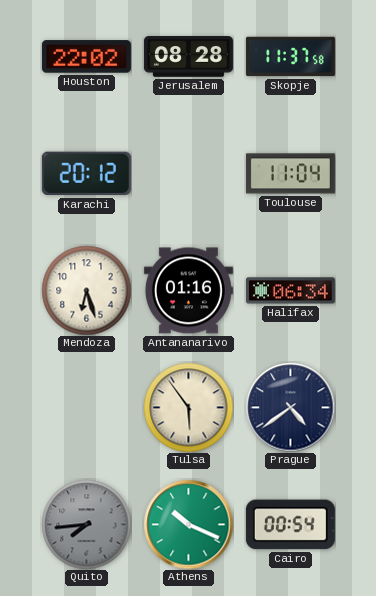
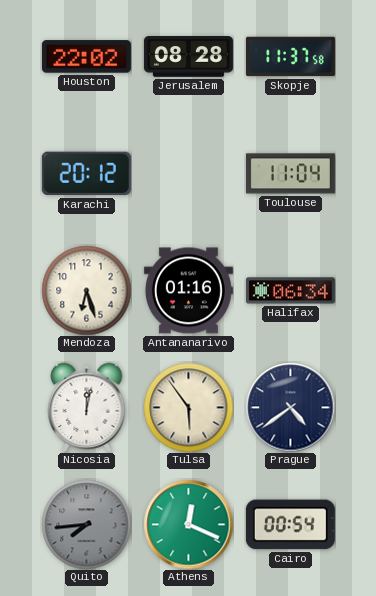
Nicosia: none -> 12:02
Athens: 10:19 -> 12:19
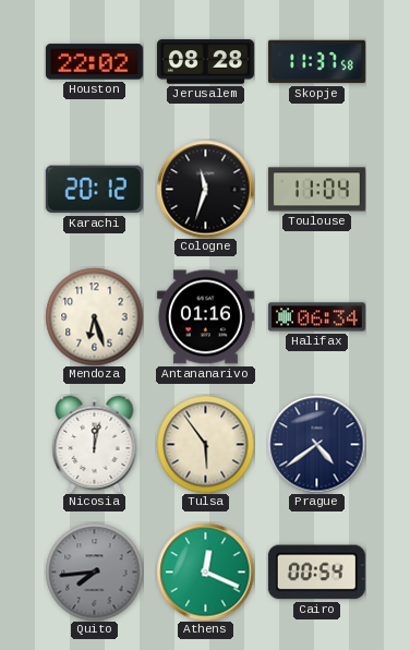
Cologne: none -> 11:33
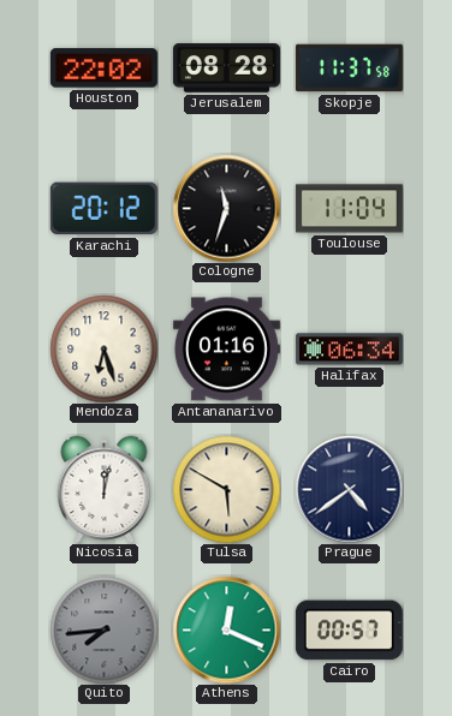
Tulsa: 5:54 -> 5:50
Cairo: 00:54 -> 00:57
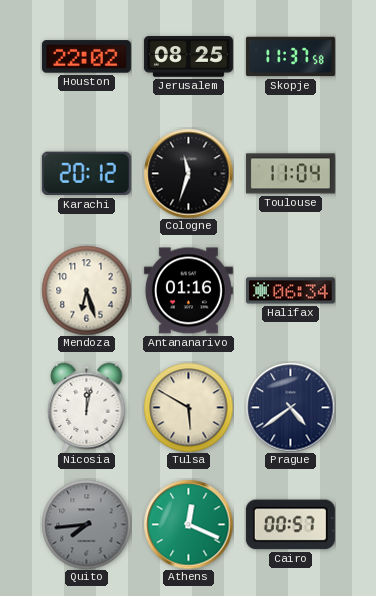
Jerusalem: 08:28 -> 08:25
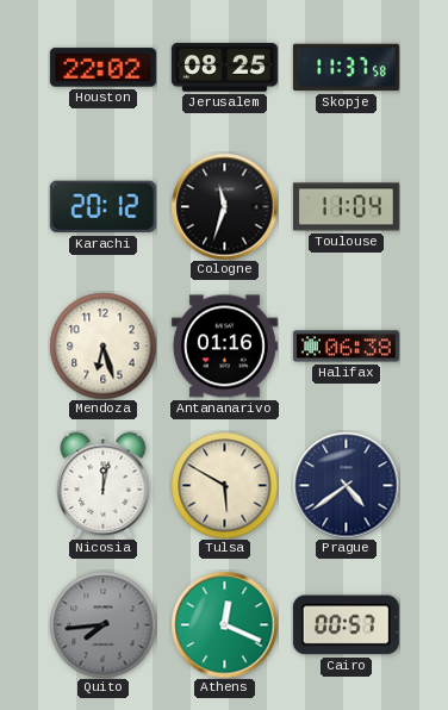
Halifax: 06:34 -> 06:38
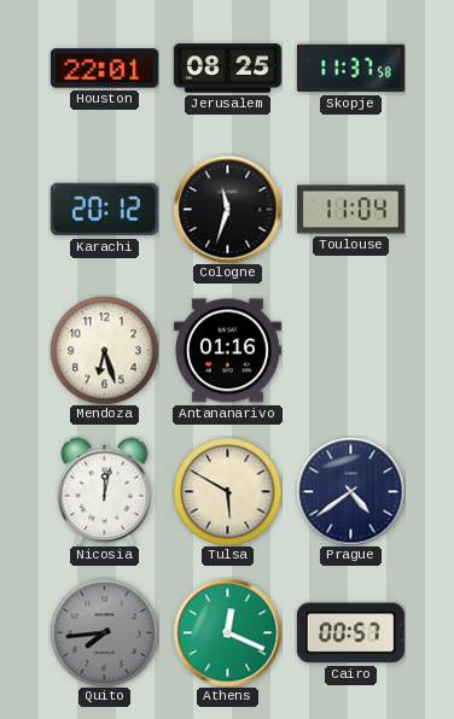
Houston: 22:02 -> 22:01
Halifax: 06:38 -> none
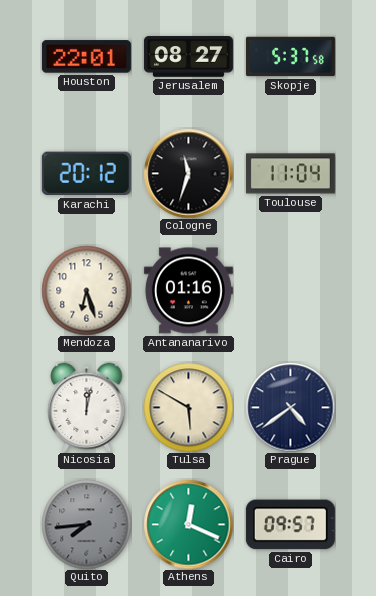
Jerusalem: 08:25 -> 08:27
Skopje: 11:37 -> 5:37
Cairo: 00:57 -> 09:57
